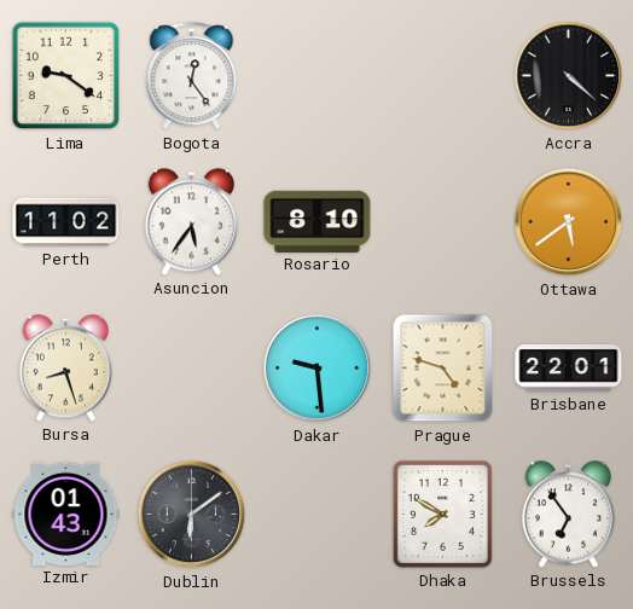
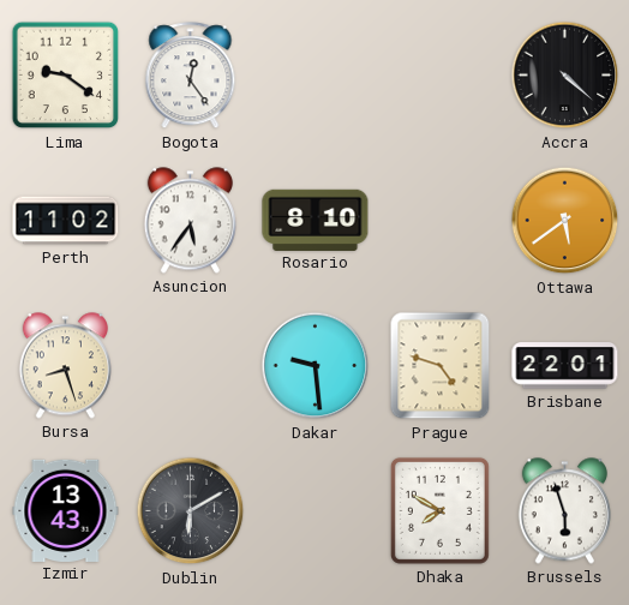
Izmir: 01:43 -> 13:43
Dublin: 6:09 -> 6:10
Brussels: 6:54 -> 5:57
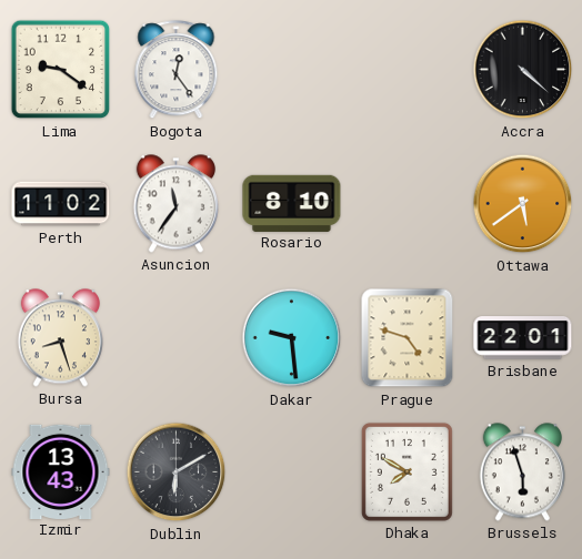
Asuncion: 5:36 -> 11:36
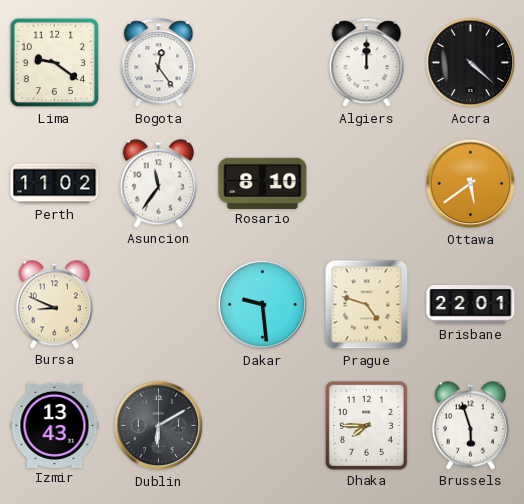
Algiers: none -> 12:00
Bursa: 8:27 -> 8:49
Dhaka: 7:50 -> 7:45
